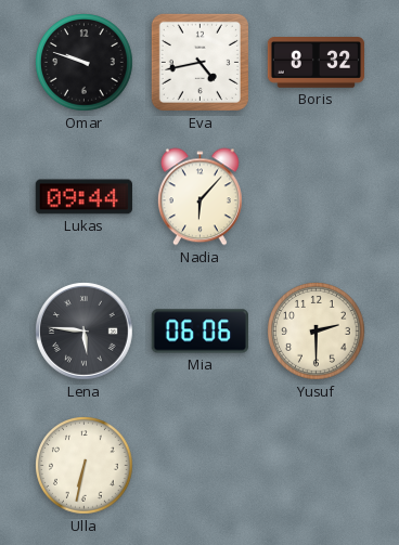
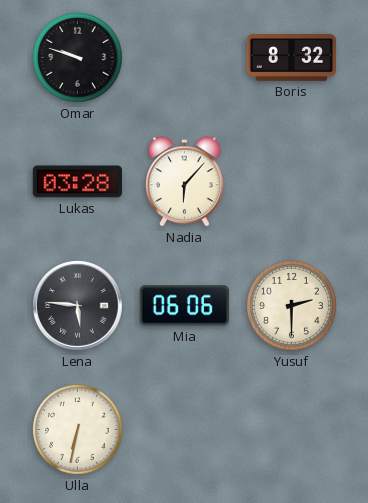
Eva: 4:43 -> none
Lukas: 09:44 -> 03:28
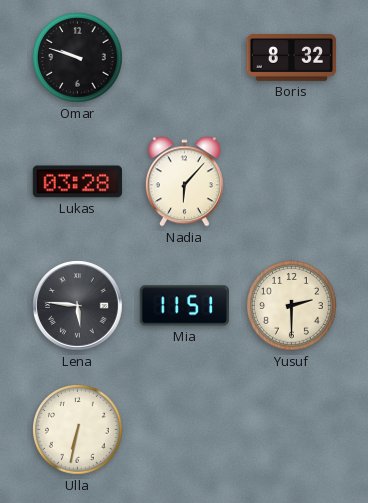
Mia: 06:06 -> 11:51
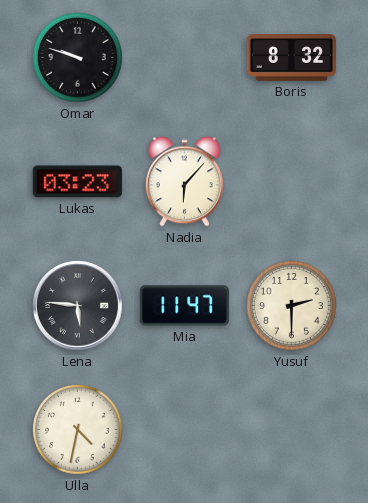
Lukas: 03:28 -> 03:23
Mia: 11:51 -> 11:47
Ulla: 6:32 -> 4:32
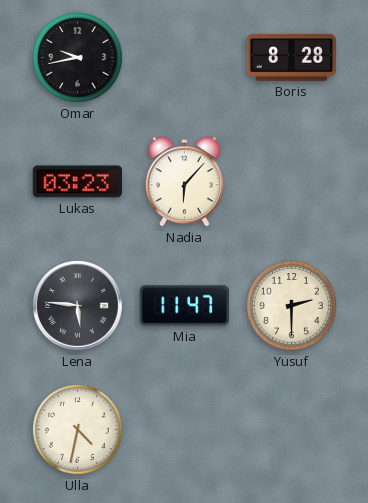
Omar: 9:48 -> 9:43
Boris: 8:32 -> 8:28
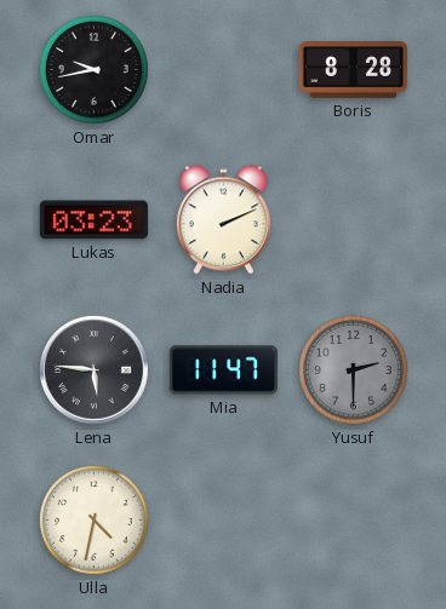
Nadia: 6:07 -> 2:11
Yusuf dial: cream -> grey
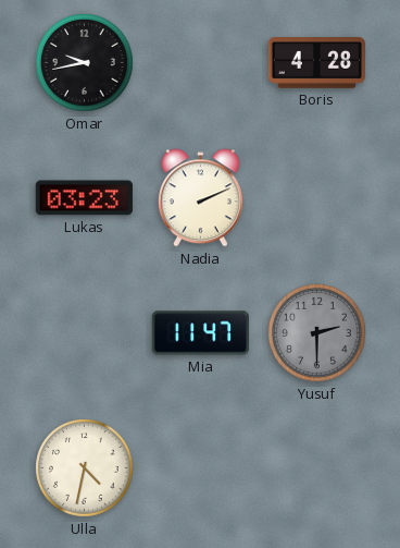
Boris: 8:28 -> 4:28
Lena: 5:46 -> none
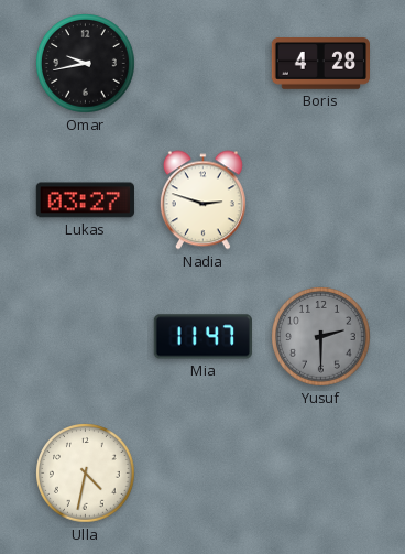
Lukas: 03:23 -> 03:27
Nadia: 2:11 -> 2:48
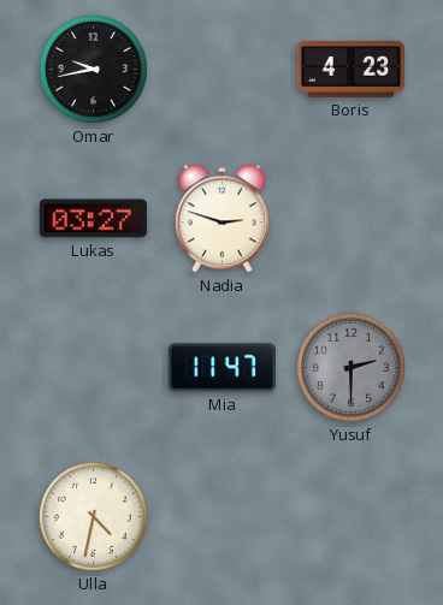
Boris: 4:28 -> 4:23
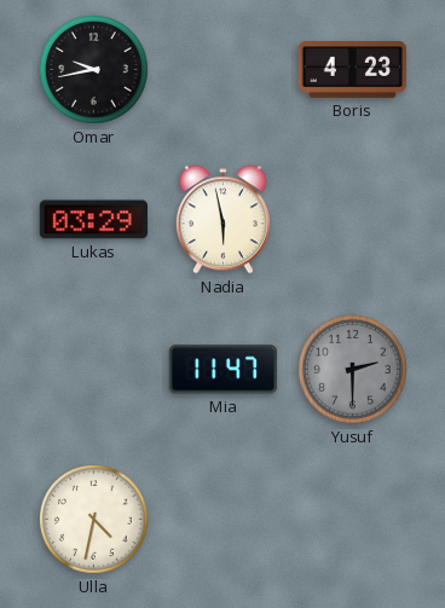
Lukas: 03:27 -> 03:29
Nadia: 2:48 -> 5:58
